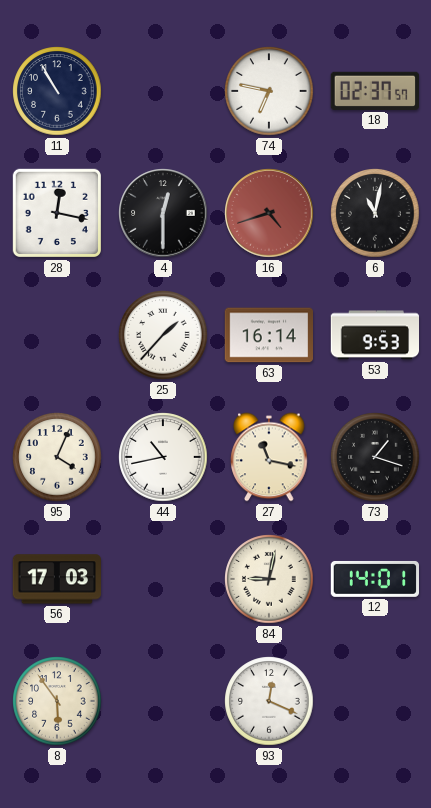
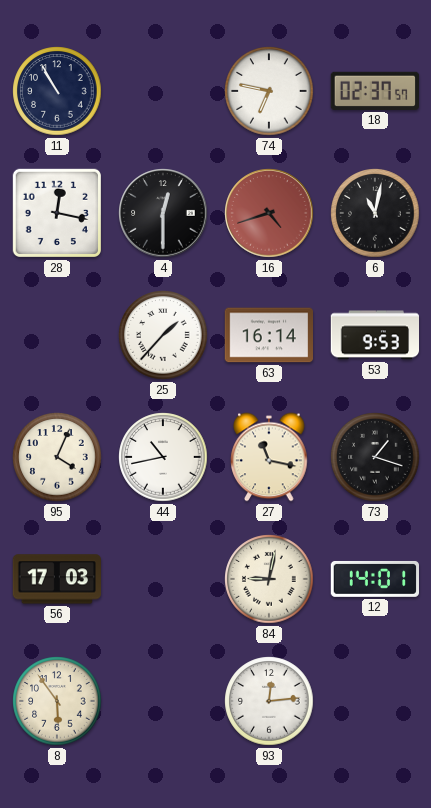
93: 12:19 -> 12:14
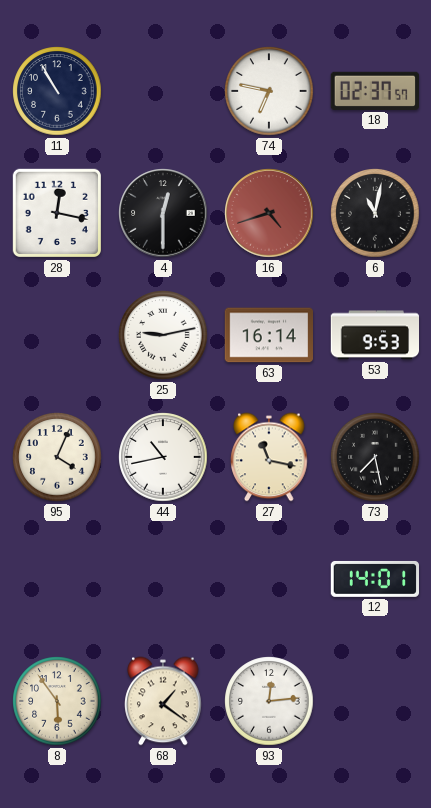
25: 1:37 -> 9:13
73: 1:18 -> 7:28
56: 17:03 -> none
84: 9:02 -> none
68: none -> 1:21
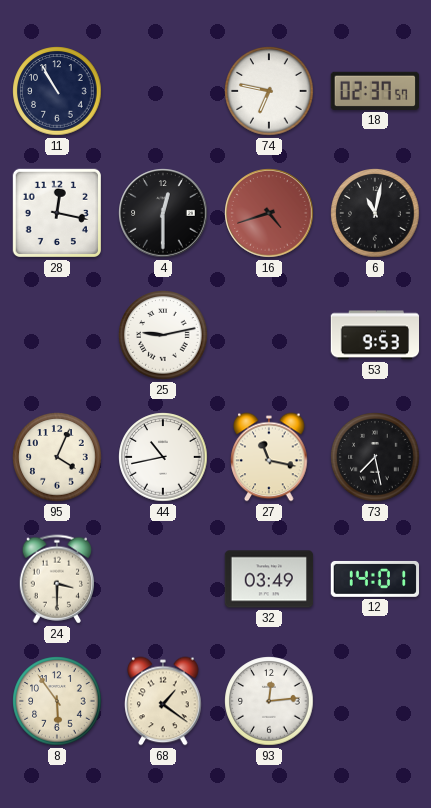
63: 16:14 -> none
24: none -> 3:30
32: none -> 03:49
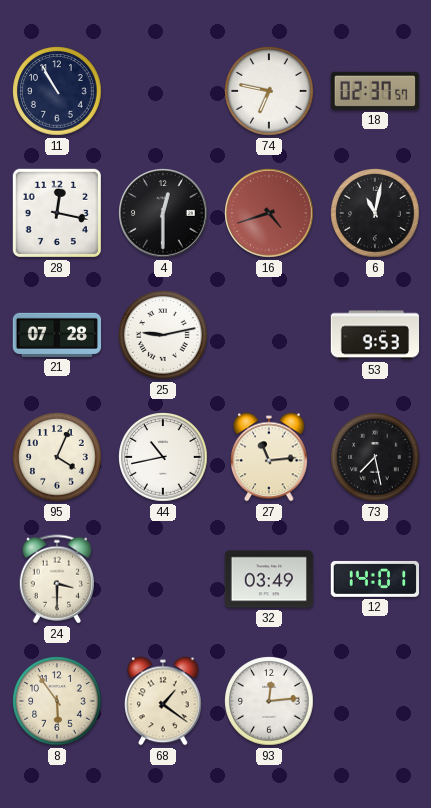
21: none -> 07:28
27: 11:17 -> 11:14
